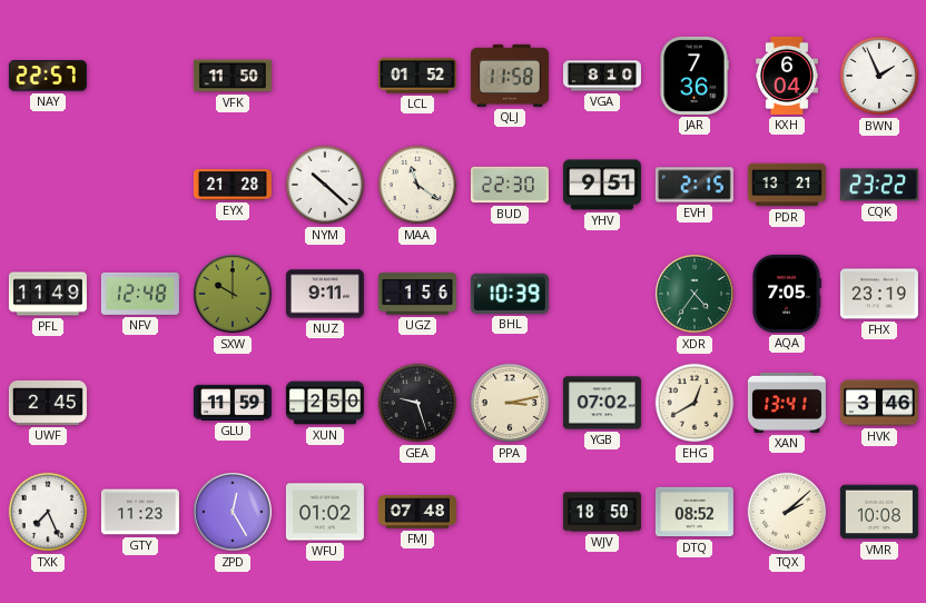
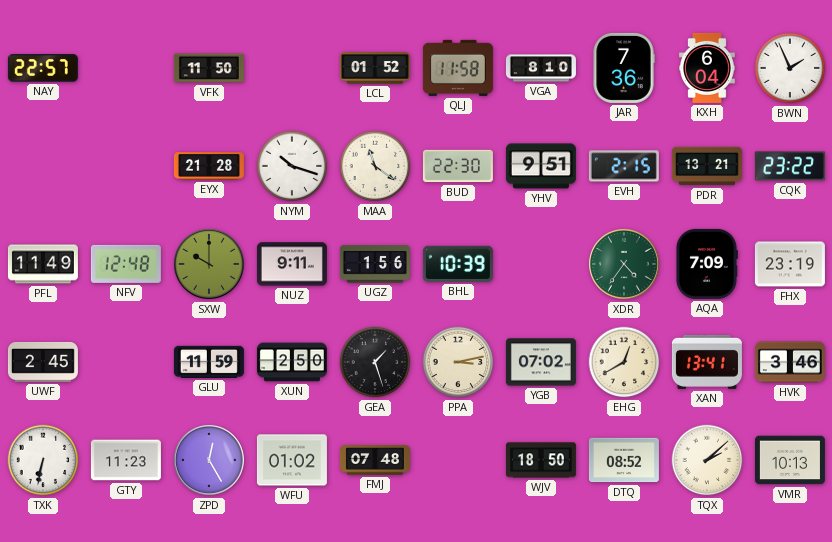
NYM: 10:22 -> 10:18
AQA: 7:05 -> 7:09
GEA: 9:27 -> 1:27
TXK: 7:26 -> 6:32
VMR: 10:08 -> 10:13
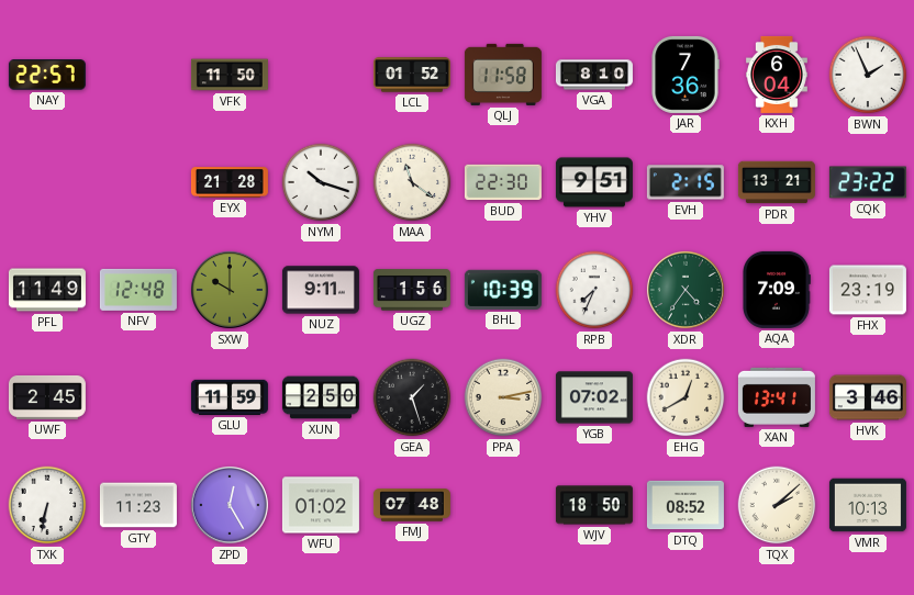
RPB: none -> 7:34
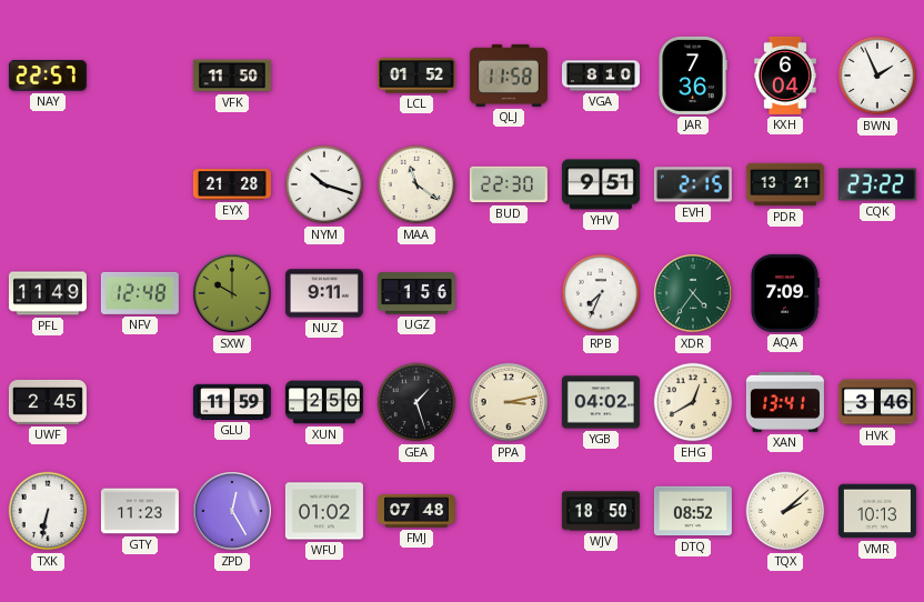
BHL: 10:39 -> none
FHX: 23:19 -> none
YGB: 07:02 -> 04:02
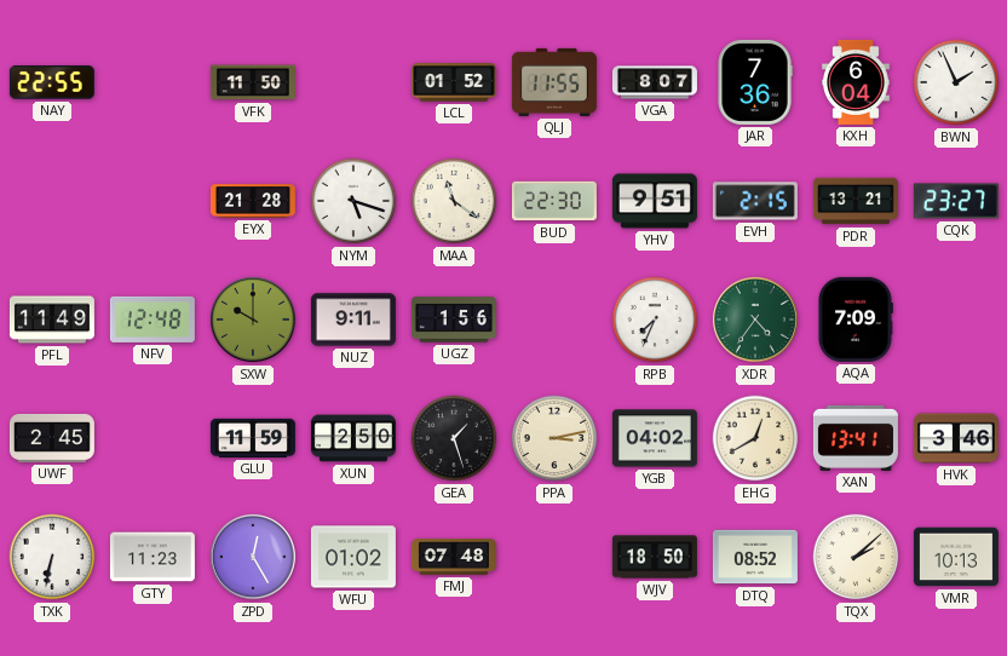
NAY: 22:57 -> 22:55
QLJ: 11:58 -> 11:55
VGA: 8:10 -> 8:07
NYM: 10:18 -> 5:18
CQK: 23:22 -> 23:27
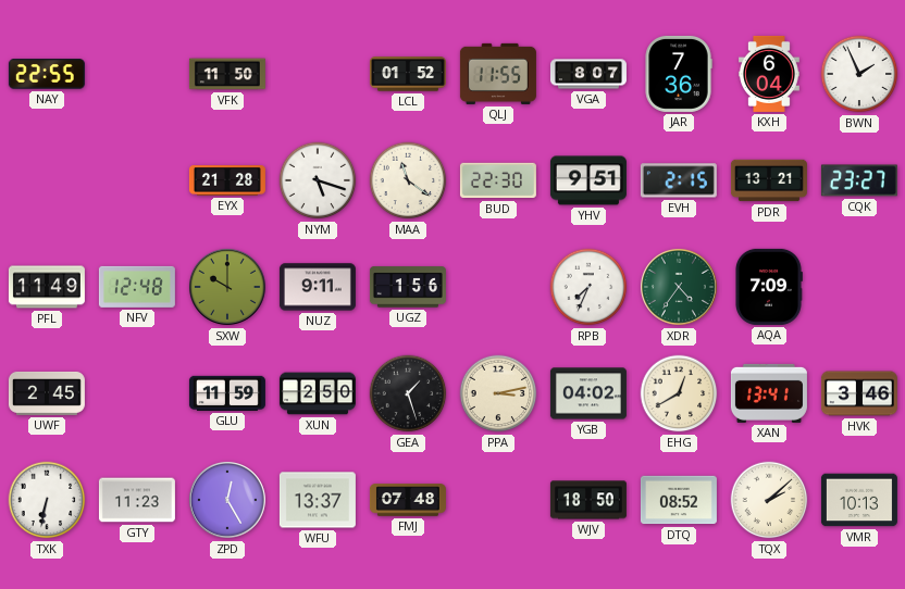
WFU: 01:02 -> 13:37
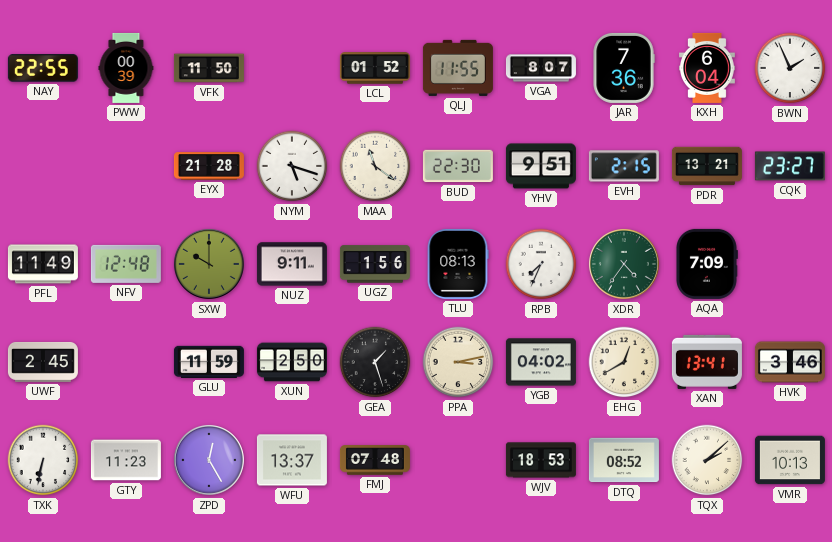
PWW: none -> 00:39
TLU: none -> 08:13
WJV: 18:50 -> 18:53
